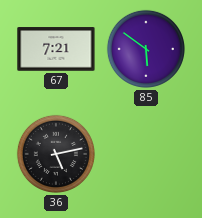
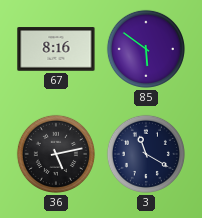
67: 7:21 -> 8:16
3: none -> 11:20
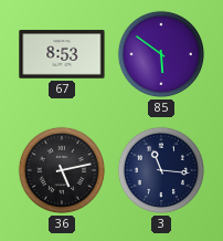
67: 8:16 -> 8:53
3: 11:20 -> 11:16
